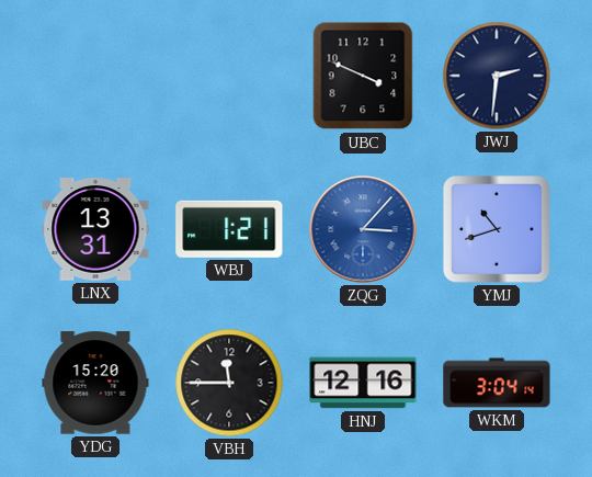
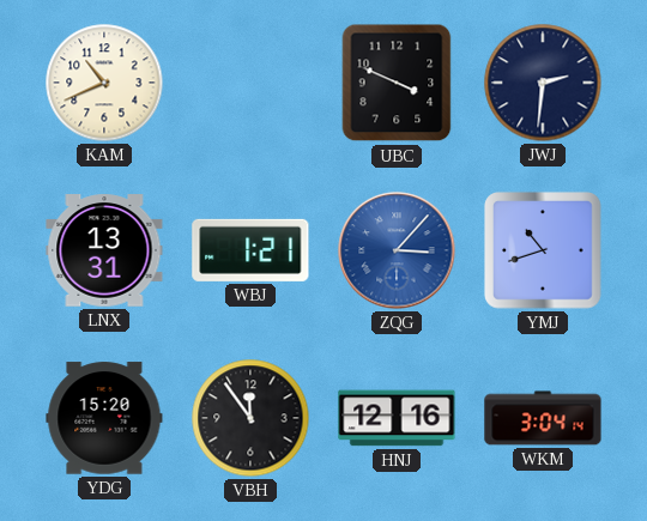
KAM: none -> 10:41
VBH: 11:45 -> 11:54
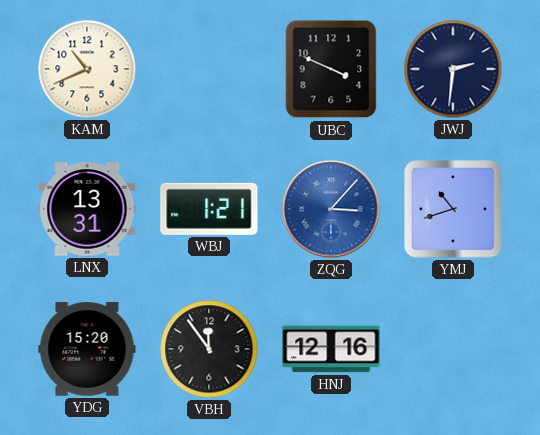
WKM: 3:04 -> none
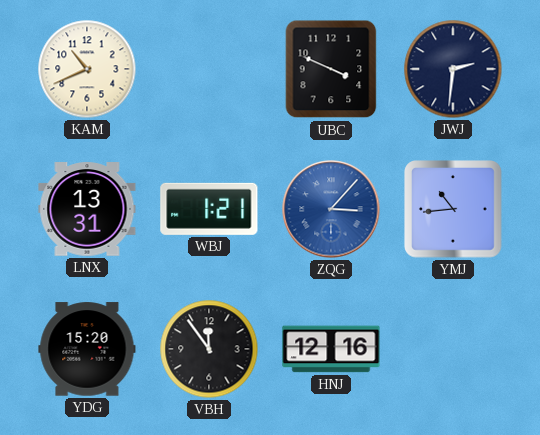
YMJ: 10:42 -> 10:44
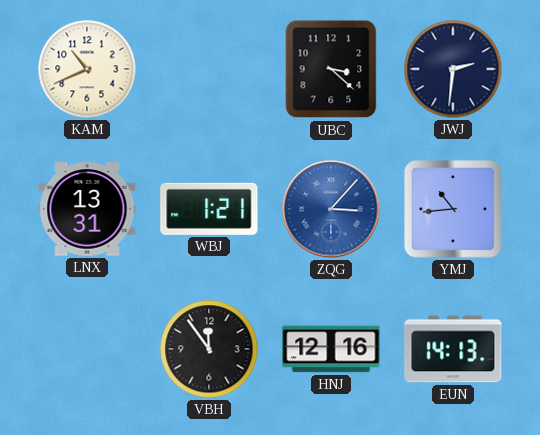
UBC: 3:49 -> 3:22
YDG: 15:20 -> none
EUN: none -> 14:13
